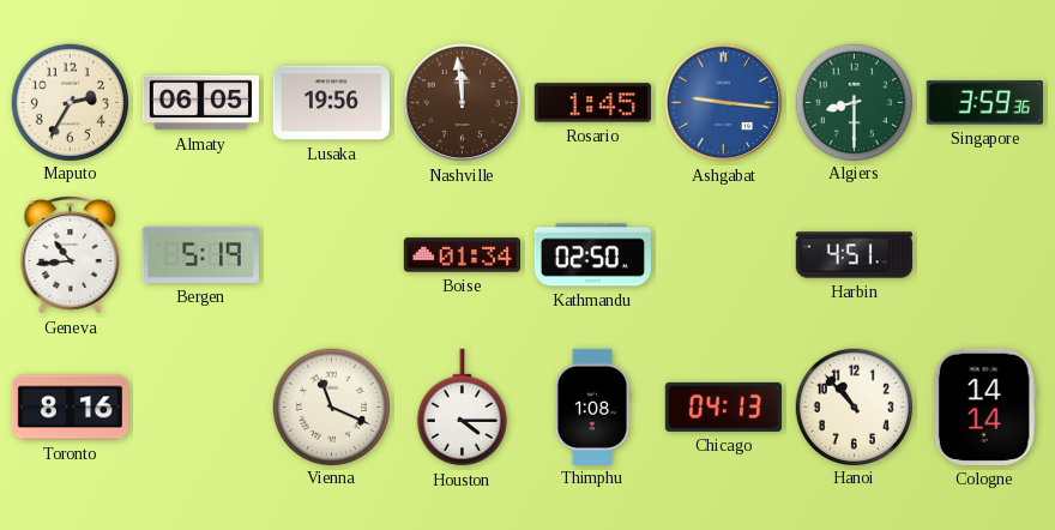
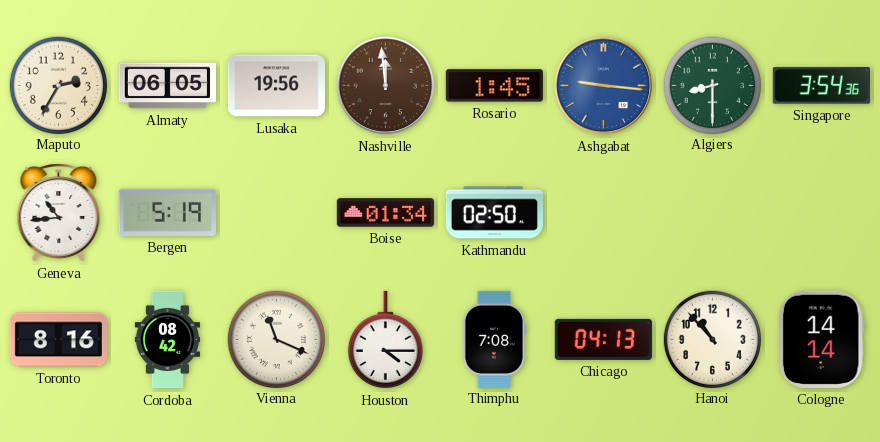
Singapore: 3:59 -> 3:54
Harbin: 4:51 -> none
Cordoba: none -> 08:42
Thimphu: 1:08 -> 7:08
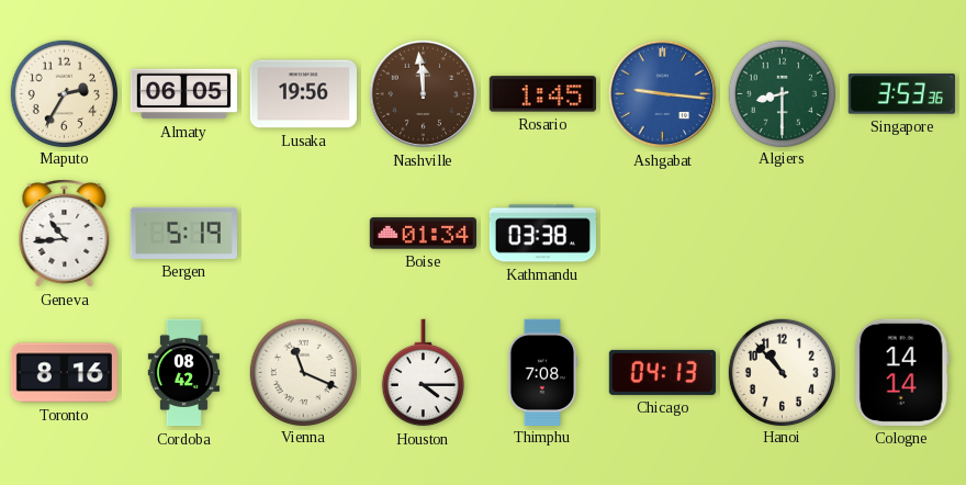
Singapore: 3:54 -> 3:53
Kathmandu: 02:50 -> 03:38
